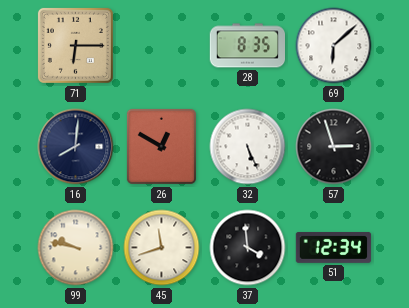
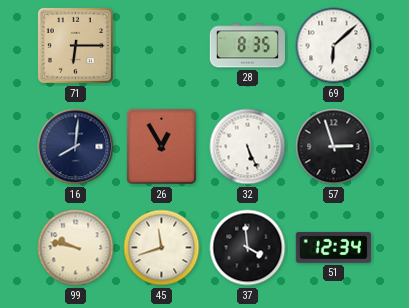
26: 12:50 -> 12:55
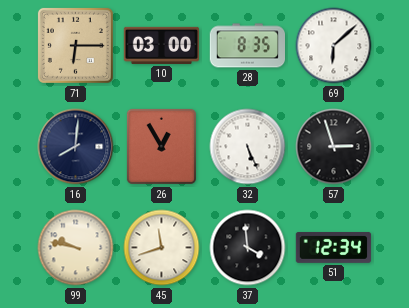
10: none -> 03:00
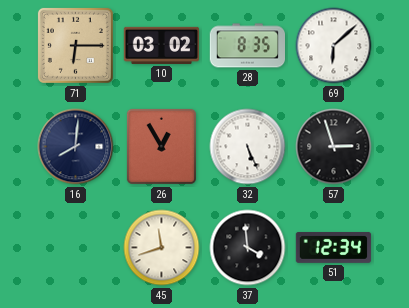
10: 03:00 -> 03:02
99: 9:47 -> none
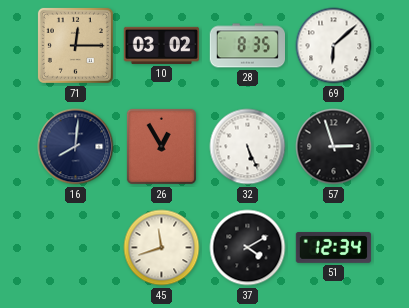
71: 6:15 -> 12:15
37: 3:59 -> 4:10
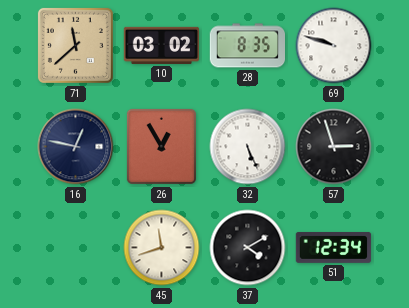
71: 12:15 -> 11:38
69: 6:08 -> 9:48
16: 8:01 -> 12:47
